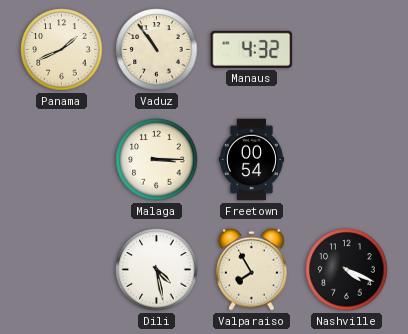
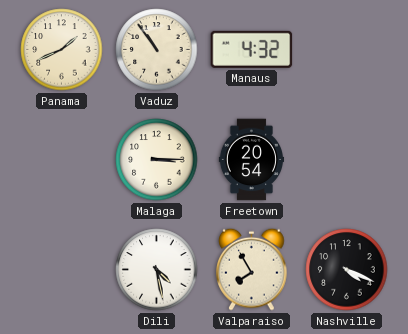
Freetown: 00:54 -> 20:54
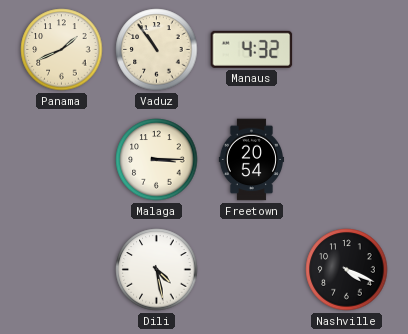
Valparaiso: 7:55 -> none
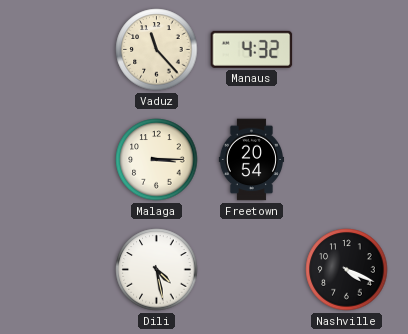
Panama: 1:41 -> none
Vaduz: 10:54 -> 11:23
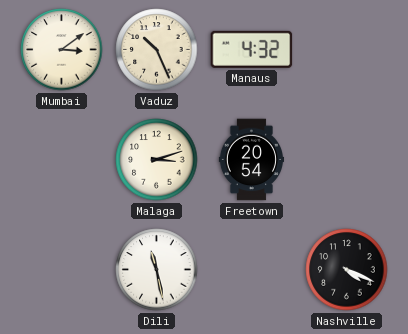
Mumbai: none -> 3:09
Vaduz: 11:23 -> 10:26
Malaga: 3:15 -> 3:12
Dili: 4:28 -> 11:28
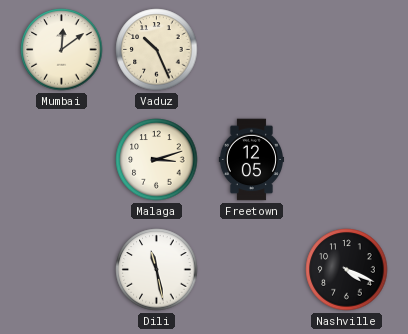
Mumbai: 3:09 -> 12:09
Manaus: 4:32 -> none
Freetown: 20:54 -> 12:05
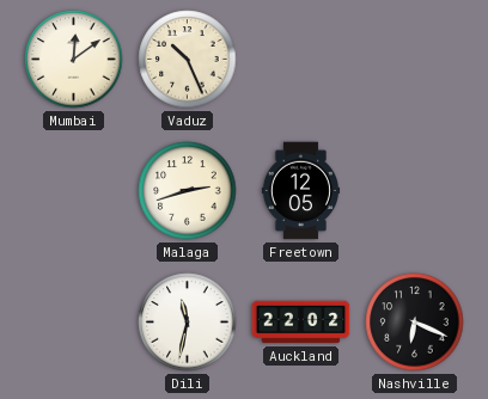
Malaga: 3:12 -> 2:42
Dili: 11:28 -> 11:32
Auckland: none -> 22:02
Nashville: 4:19 -> 6:19
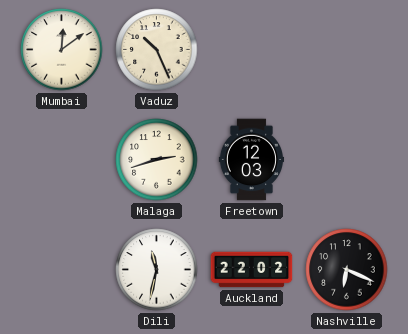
Freetown: 12:05 -> 12:03
